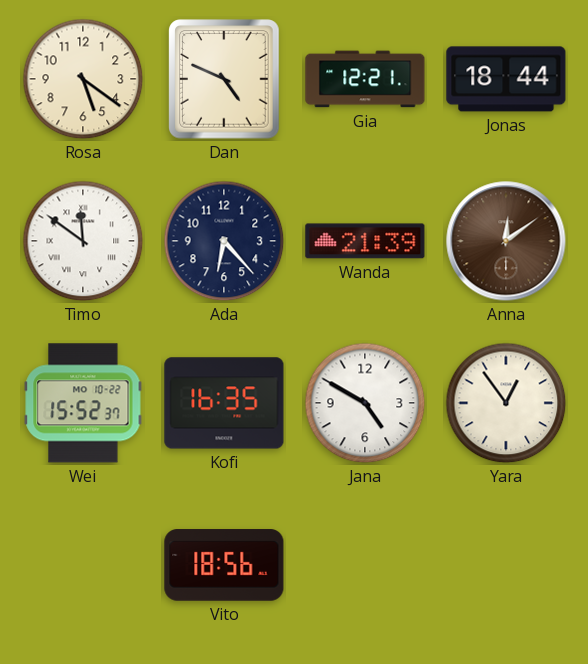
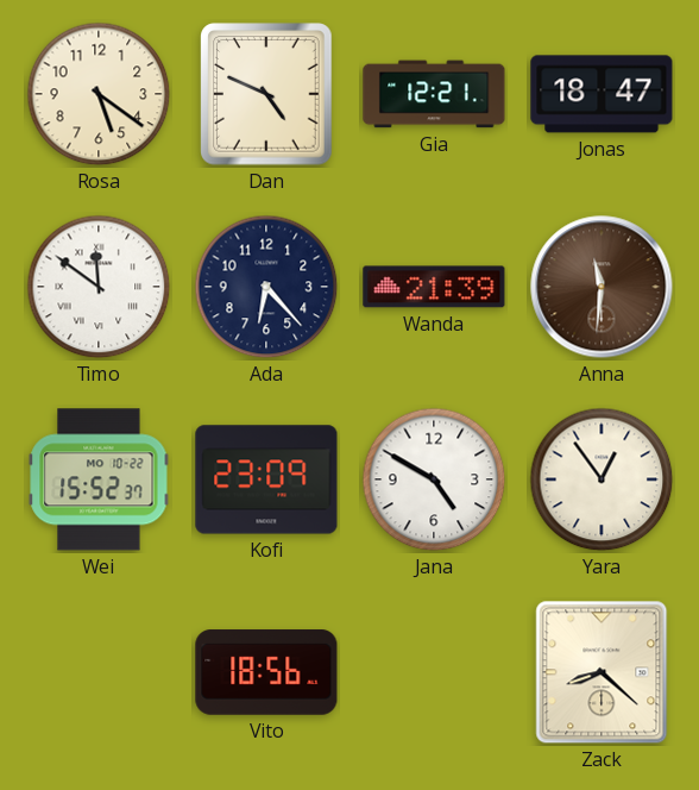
Jonas: 18:44 -> 18:47
Anna: 12:09 -> 11:31
Kofi: 16:35 -> 23:09
Zack: none -> 8:22
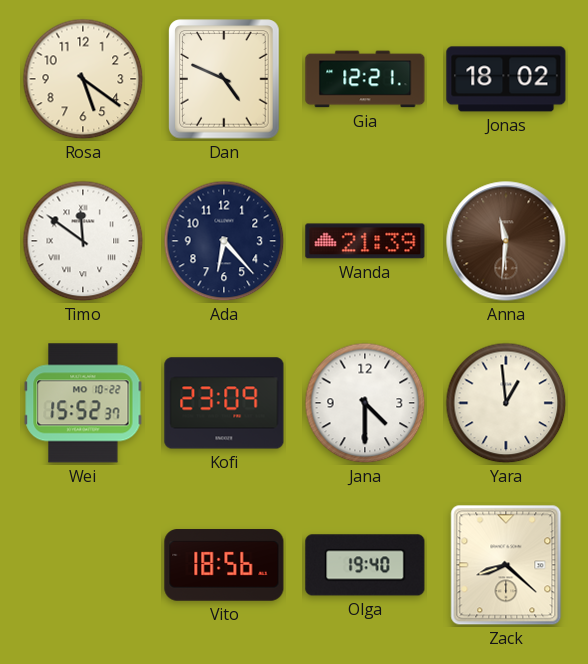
Jonas: 18:47 -> 18:02
Jana: 4:50 -> 4:30
Yara: 12:54 -> 12:59
Olga: none -> 19:40
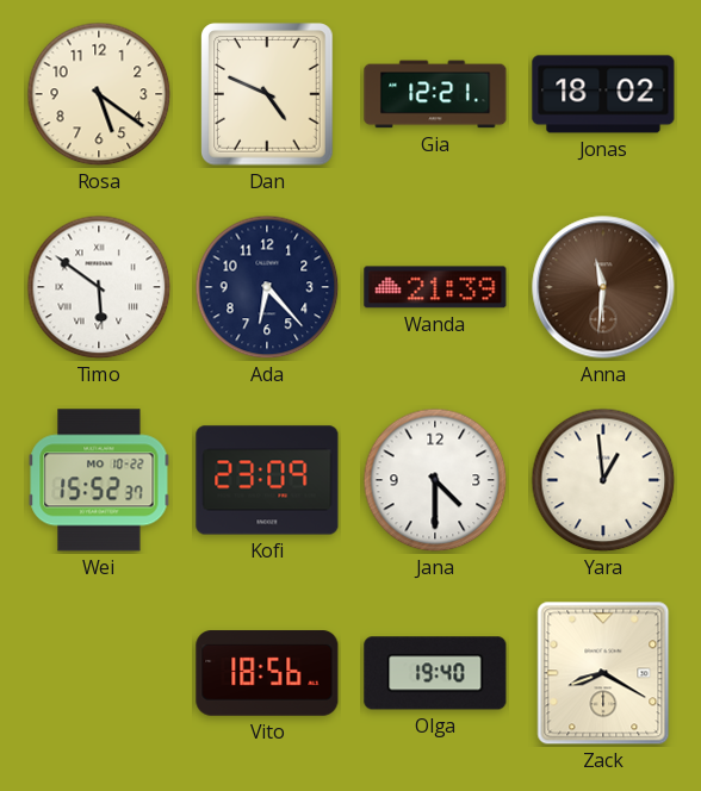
Timo: 11:51 -> 5:51
Zack: 8:22 -> 8:20
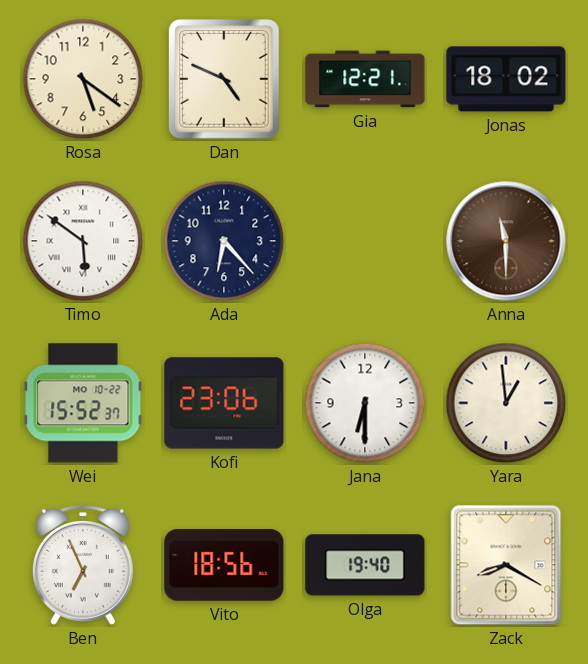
Wanda: 21:39 -> none
Anna: 11:31 -> 11:30
Kofi: 23:09 -> 23:06
Jana: 4:30 -> 6:30
Ben: none -> 6:56
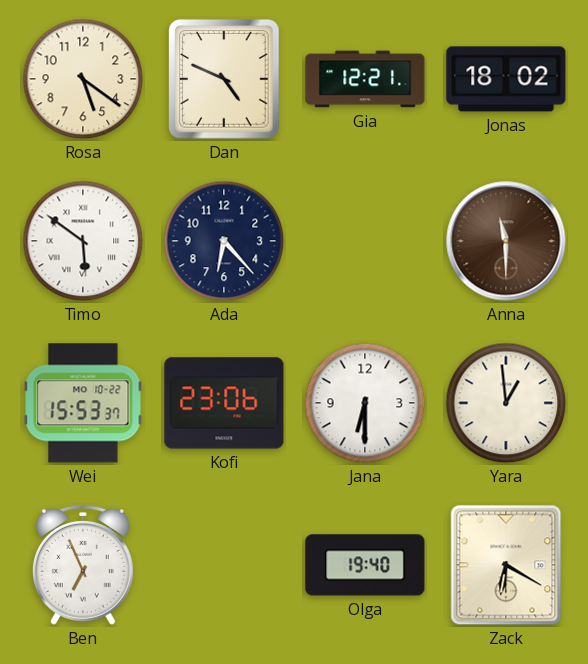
Wei: 15:52 -> 15:53
Vito: 18:56 -> none
Zack: 8:20 -> 6:20
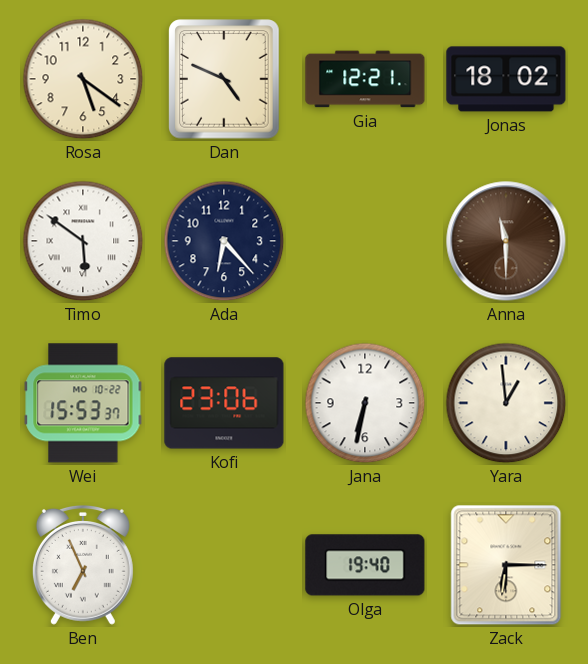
Jana: 6:30 -> 6:32
Zack: 6:20 -> 6:15
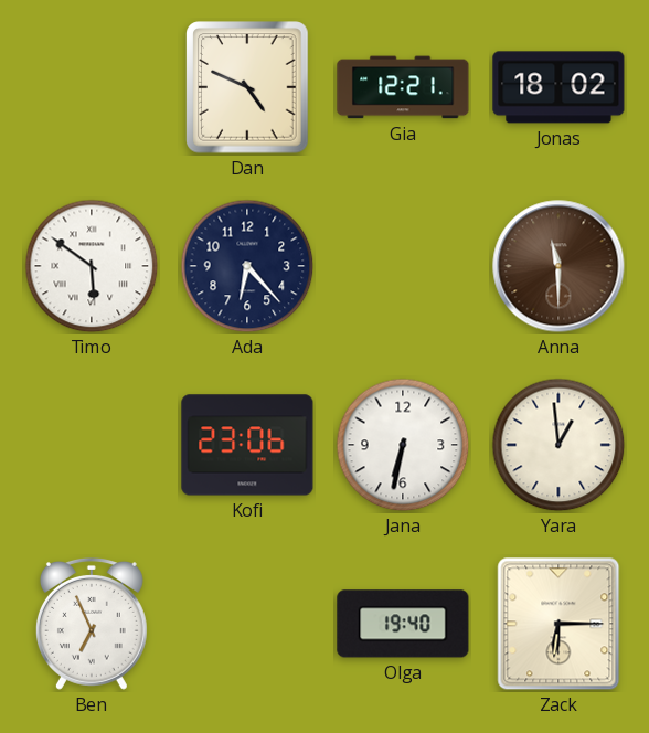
Rosa: 5:21 -> none
Wei: 15:53 -> none
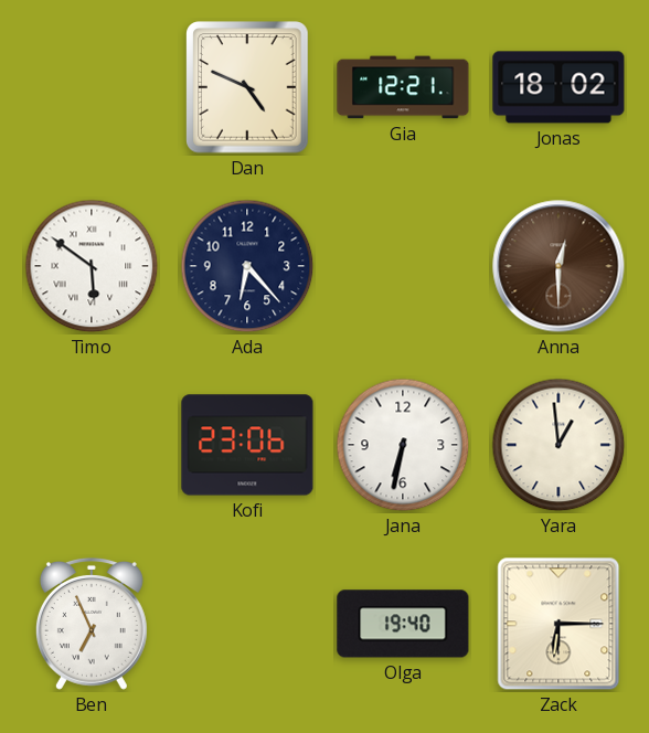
Anna: 11:30 -> 12:30
